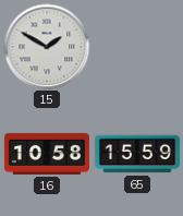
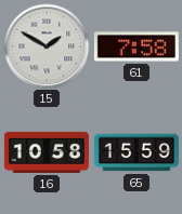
61: none -> 7:58
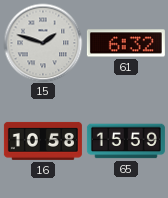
15: 1:50 -> 1:48
61: 7:58 -> 6:32
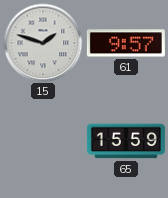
61: 6:32 -> 9:57
16: 10:58 -> none
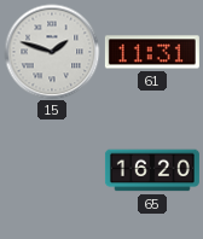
61: 9:57 -> 11:31
65: 15:59 -> 16:20
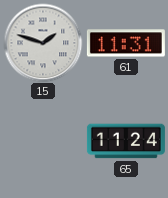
65: 16:20 -> 11:24
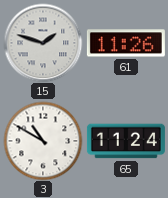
61: 11:31 -> 11:26
3: none -> 10:50
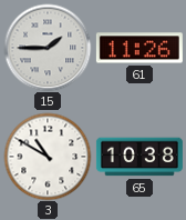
15: 1:48 -> 1:45
65: 11:24 -> 10:38
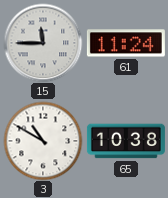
15: 1:45 -> 11:45
61: 11:26 -> 11:24
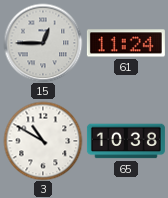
15: 11:45 -> 12:45
